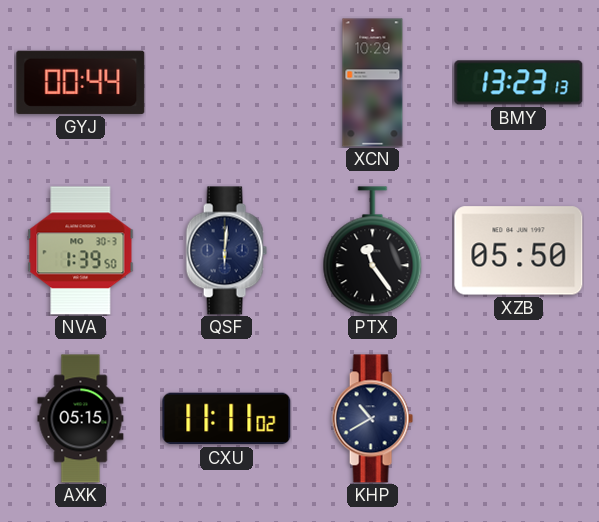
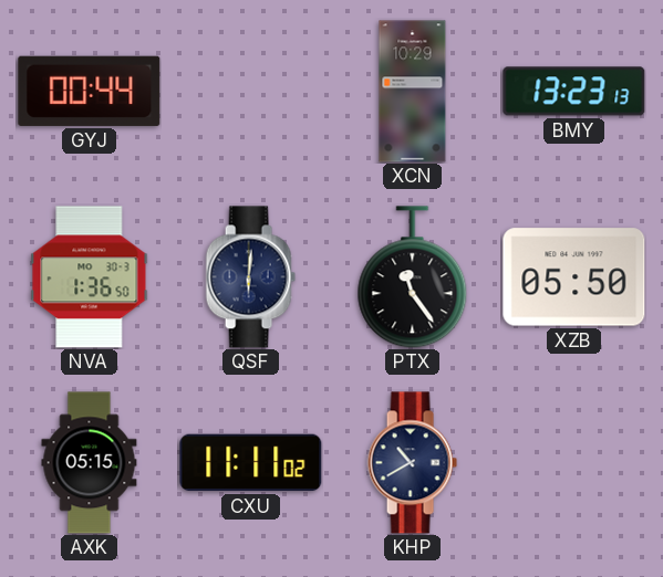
NVA: 1:39 -> 1:36
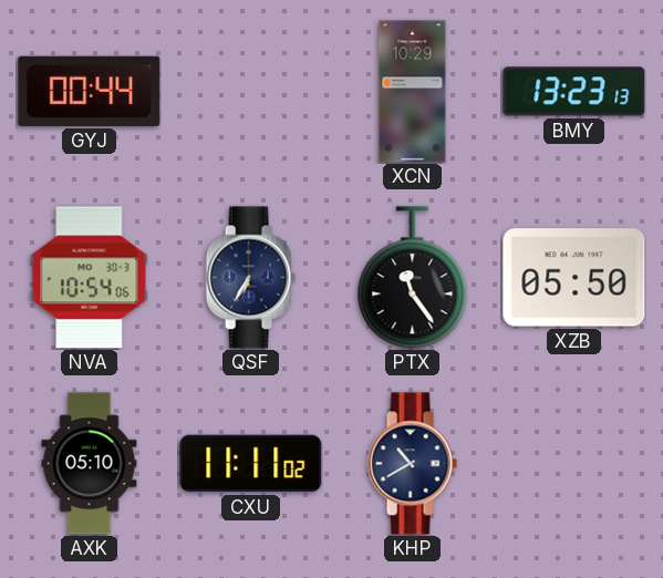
NVA: 1:36 -> 10:54
QSF: 6:01 -> 6:35
AXK: 05:15 -> 05:10
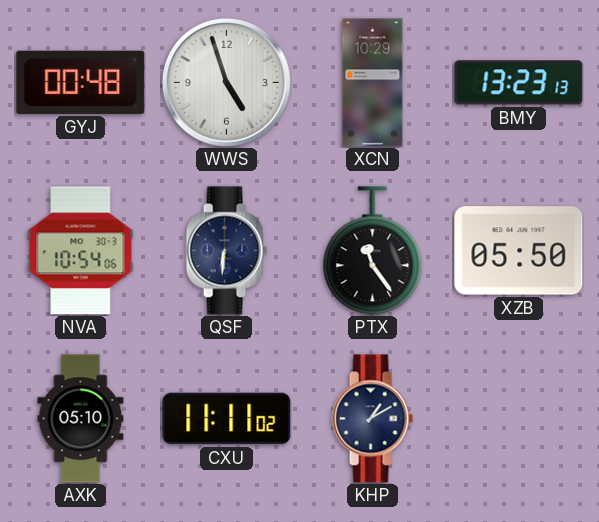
GYJ: 00:44 -> 00:48
WWS: none -> 4:57
QSF: 6:35 -> 6:31
KHP: 10:40 -> 1:10
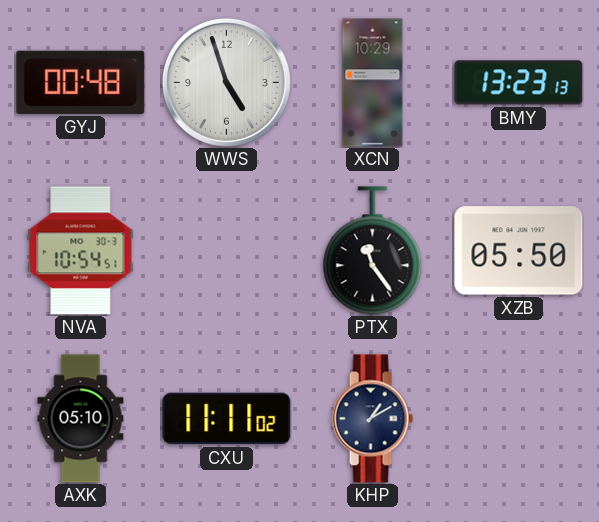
NVA: 10:54:06 -> 10:54:51
QSF: 6:31 -> none
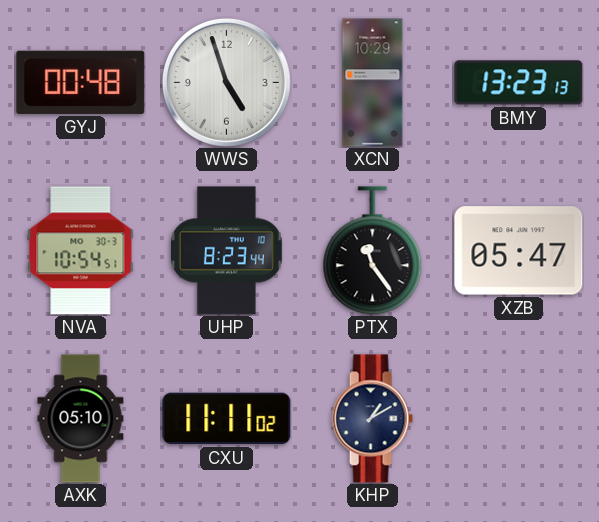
UHP: none -> 8:23
XZB: 05:50 -> 05:47
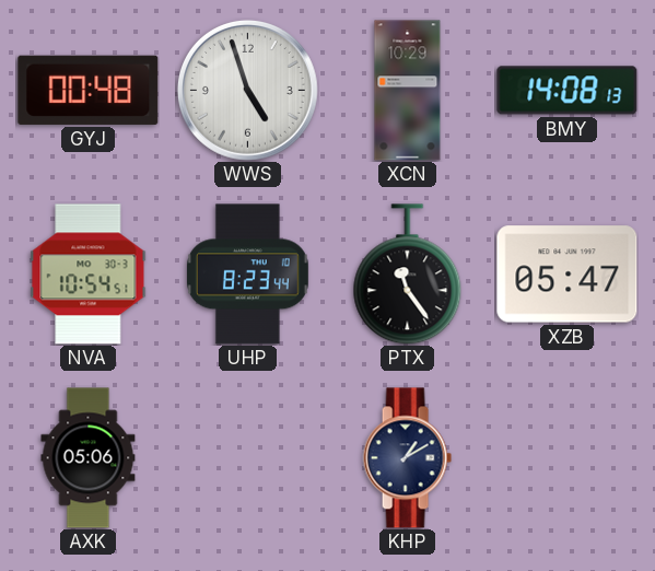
BMY: 13:23 -> 14:08
AXK: 05:10 -> 05:06
CXU: 11:11 -> none
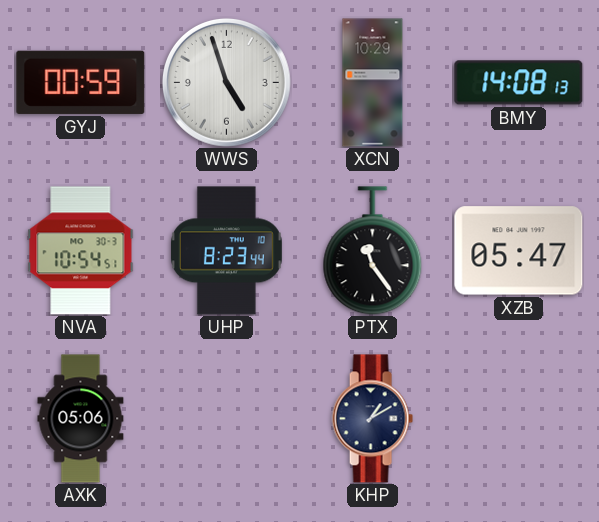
GYJ: 00:48 -> 00:59
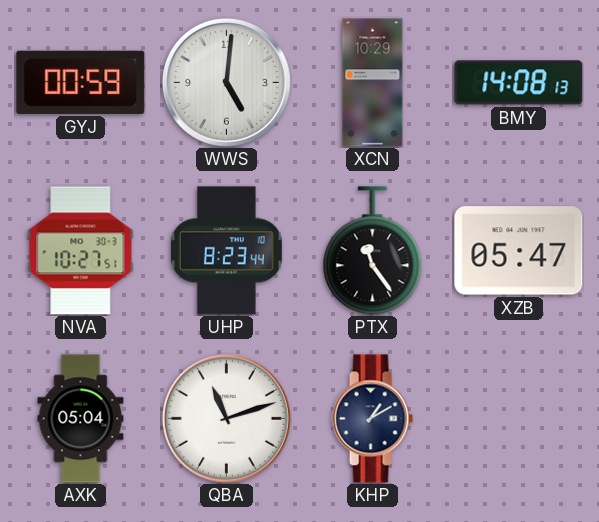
WWS: 4:57 -> 5:01
NVA: 10:54 -> 10:27
AXK: 05:06 -> 05:04
QBA: none -> 11:12
